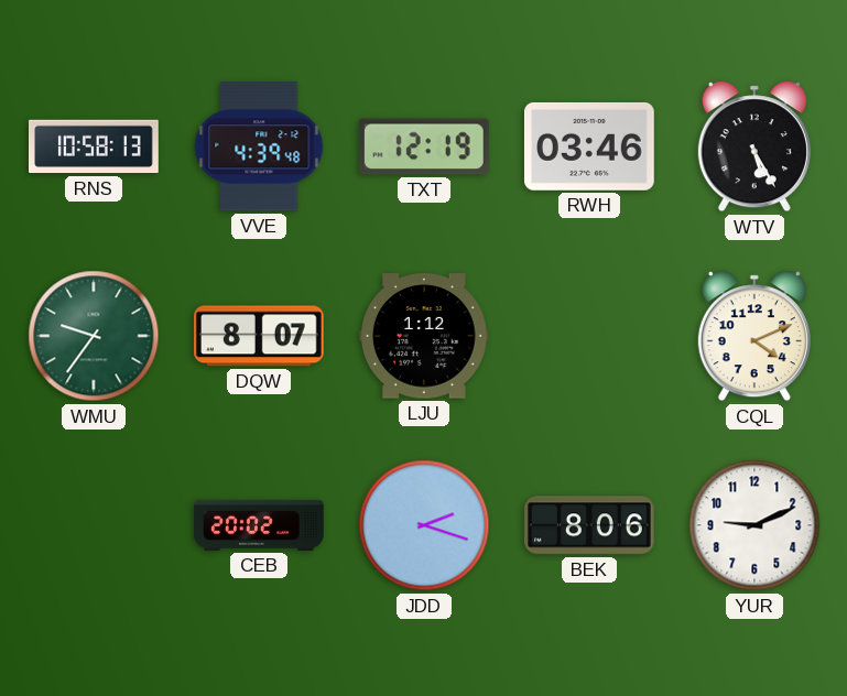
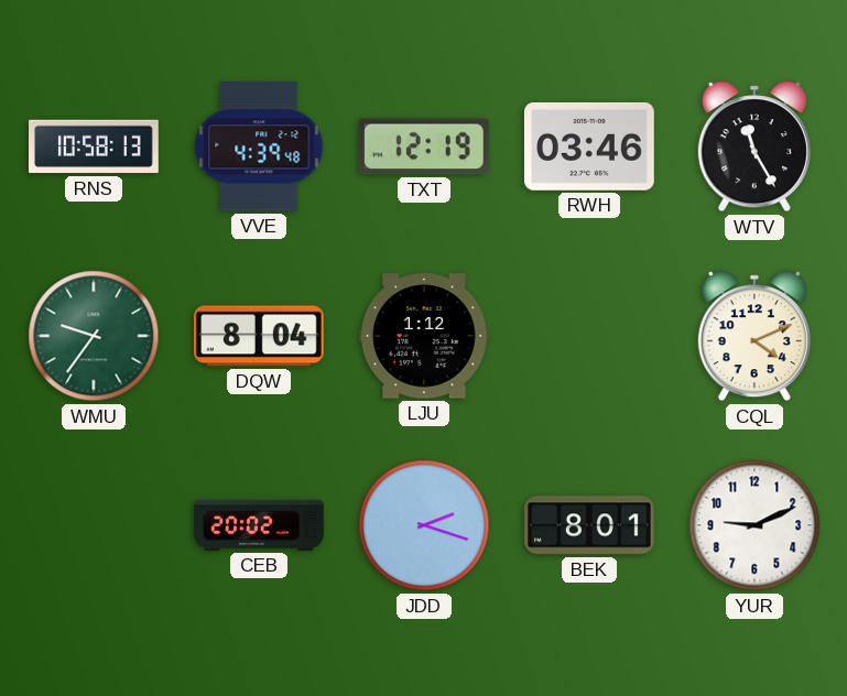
WTV: 5:25 -> 11:25
DQW: 8:07 -> 8:04
BEK: 8:06 -> 8:01
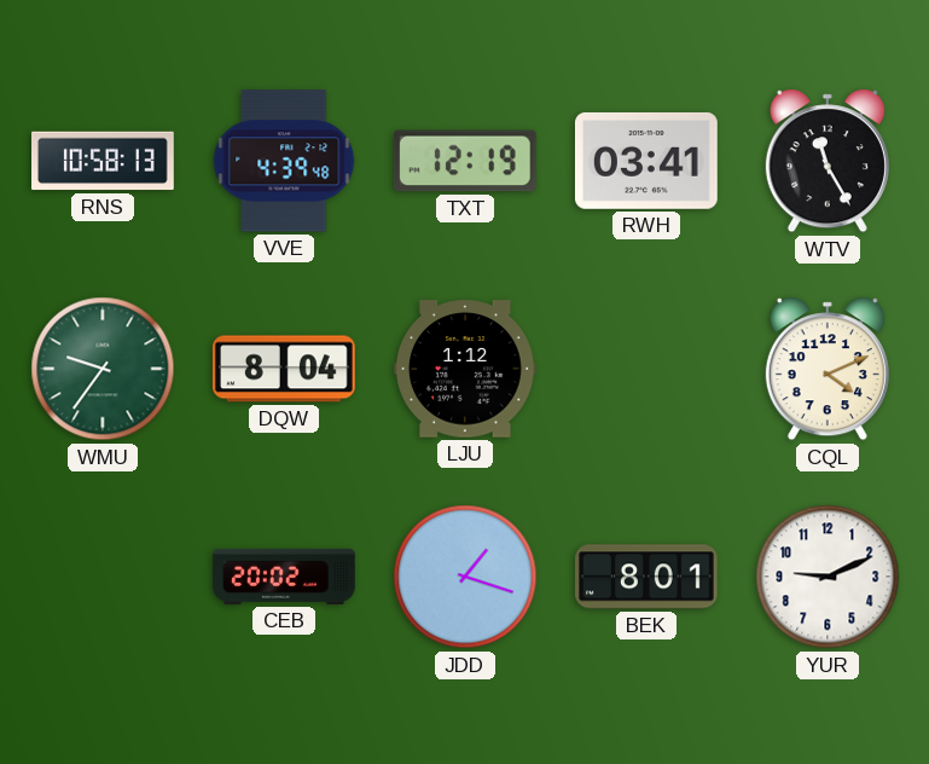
RWH: 03:46 -> 03:41
JDD: 2:18 -> 1:18
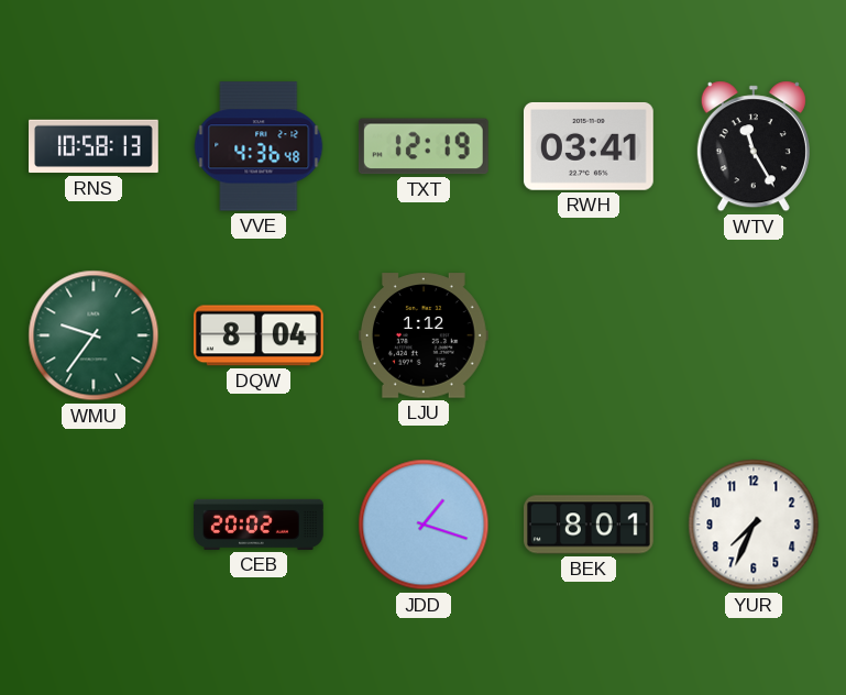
VVE: 4:39 -> 4:36
CQL: 4:11 -> none
YUR: 9:11 -> 7:34
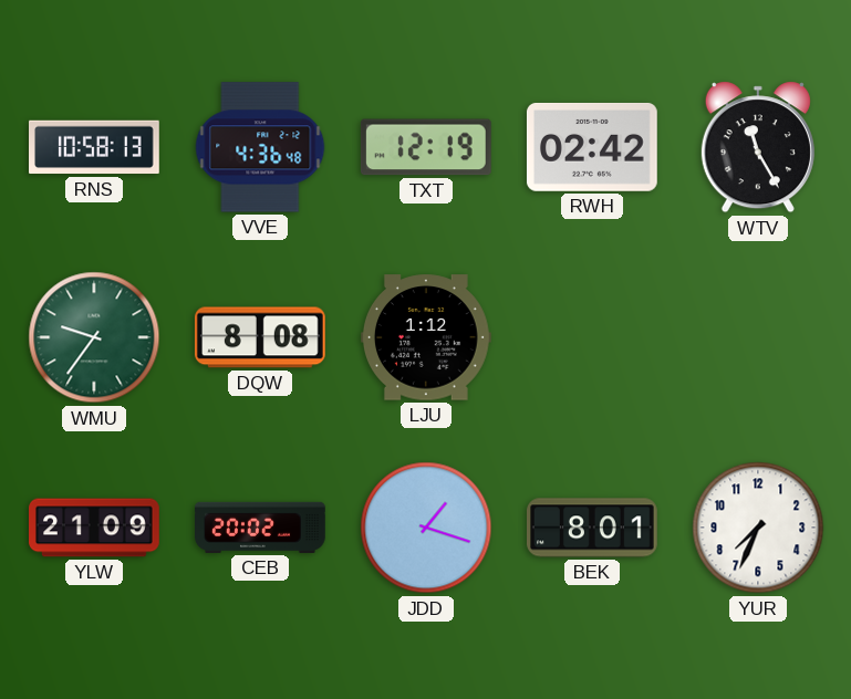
RWH: 03:41 -> 02:42
DQW: 8:04 -> 8:08
YLW: none -> 21:09
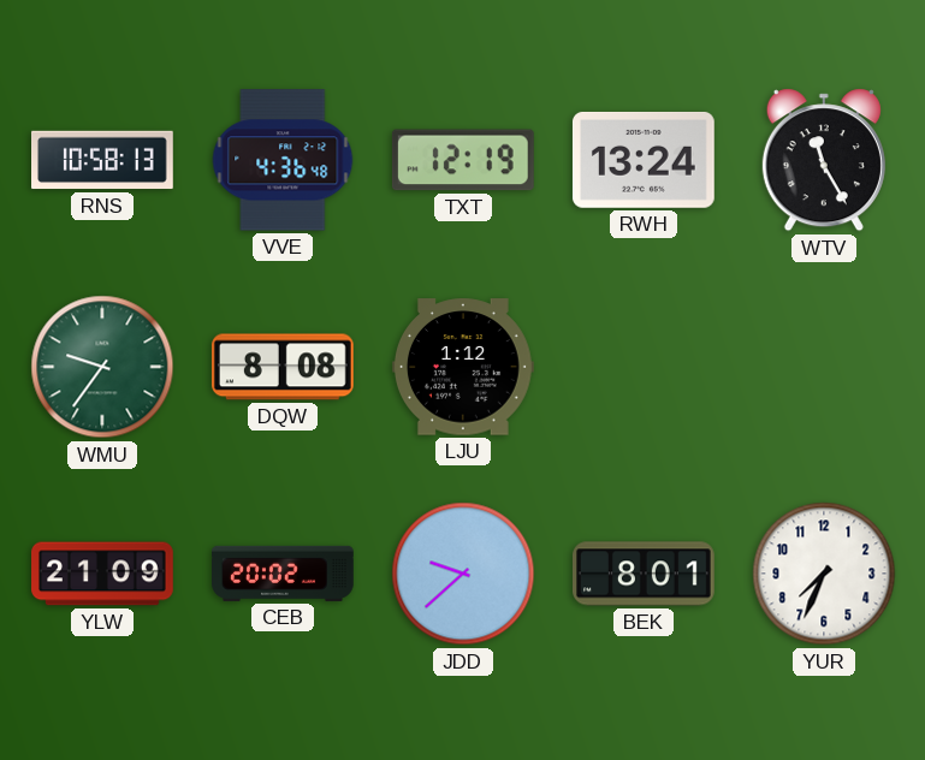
RWH: 02:42 -> 13:24
JDD: 1:18 -> 9:38
